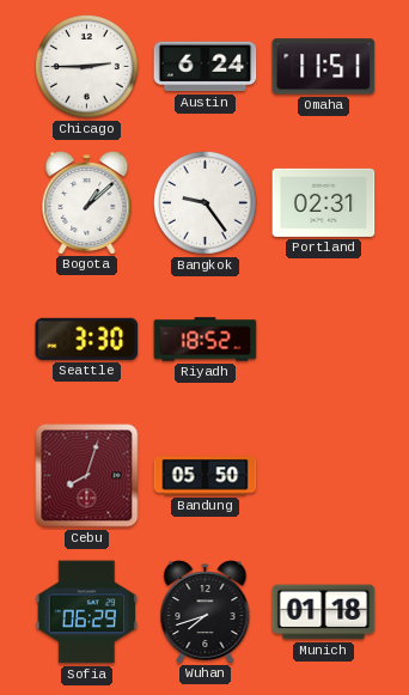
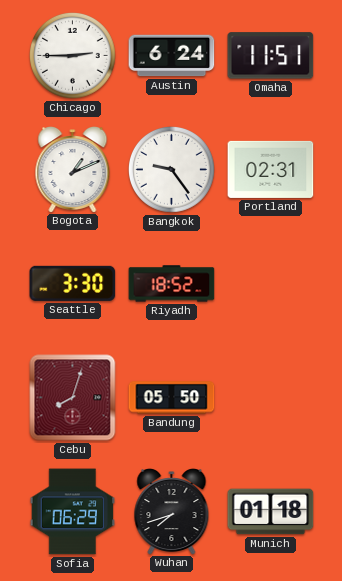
Bogota: 1:08 -> 1:11
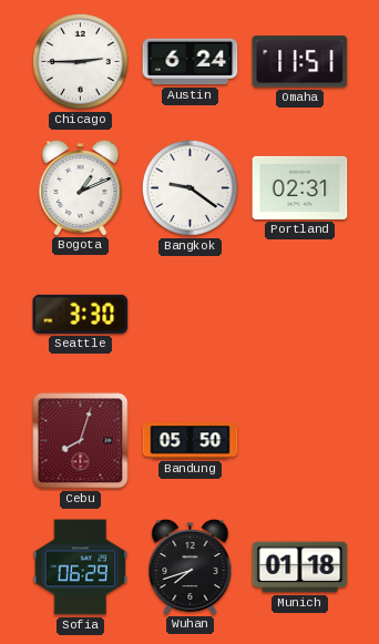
Bangkok: 9:24 -> 9:21
Riyadh: 18:52 -> none
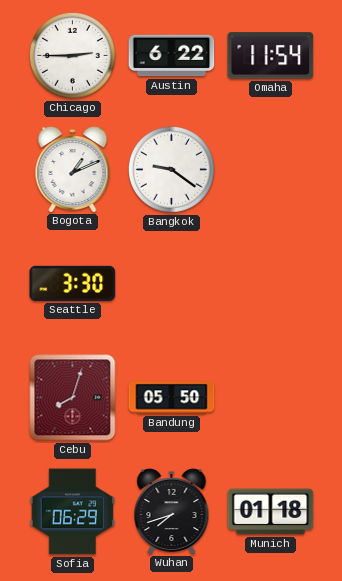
Austin: 6:24 -> 6:22
Omaha: 11:51 -> 11:54
Portland: 02:31 -> none
